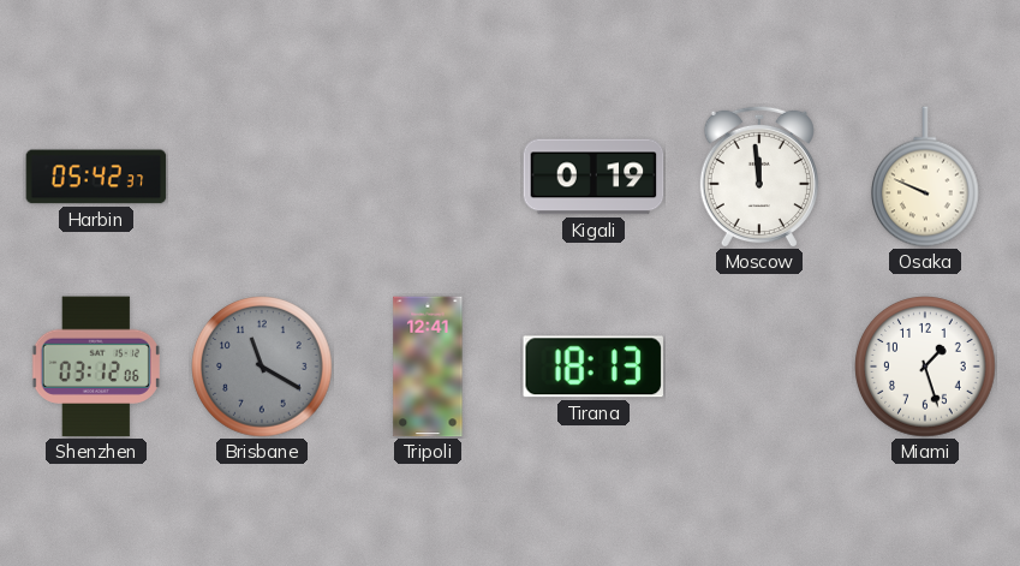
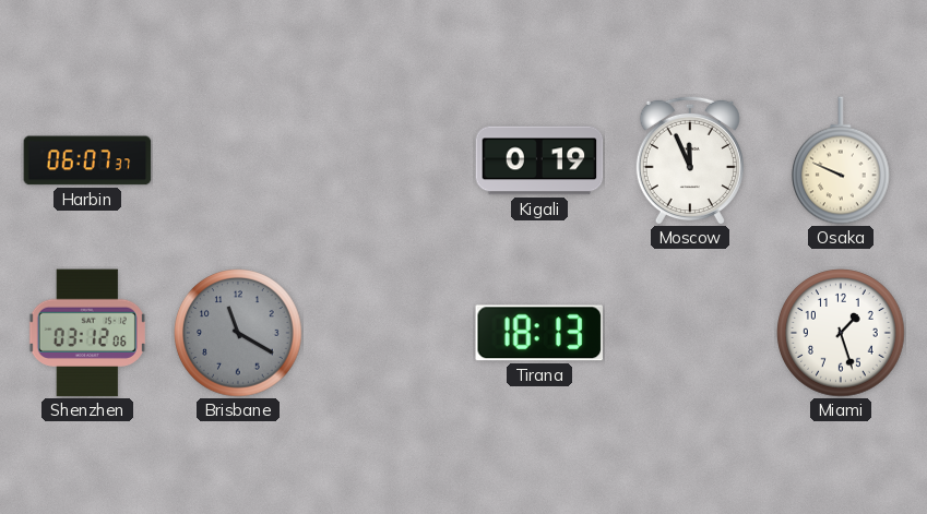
Harbin: 05:42 -> 06:07
Moscow: 11:59 -> 11:56
Tripoli: 12:41 -> none
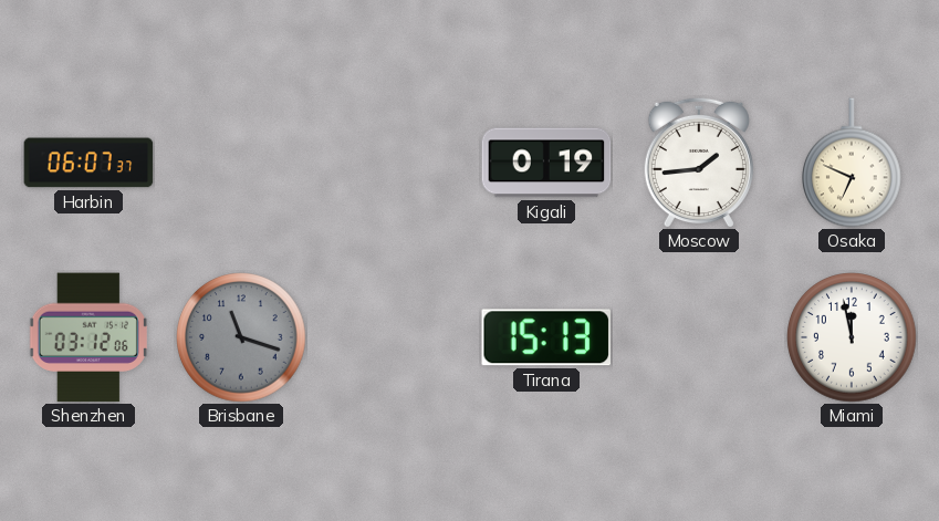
Moscow: 11:56 -> 1:44
Osaka: 9:49 -> 6:49
Brisbane: 11:20 -> 11:18
Tirana: 18:13 -> 15:13
Miami: 1:27 -> 11:58
